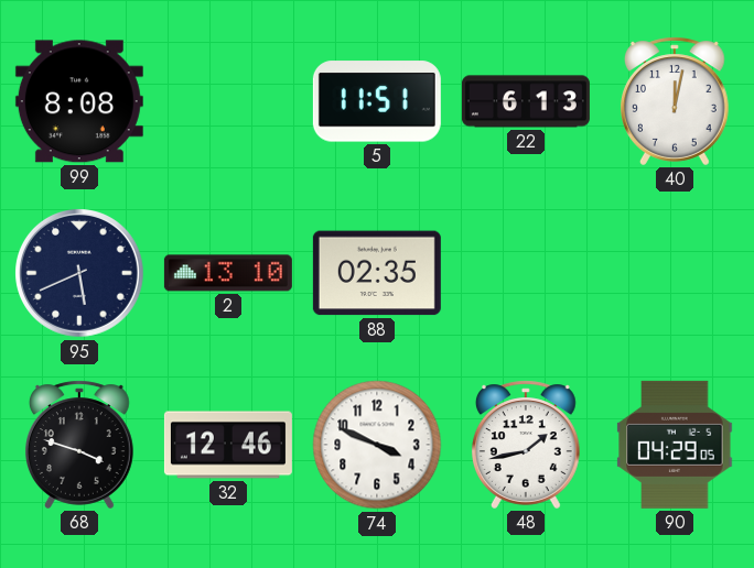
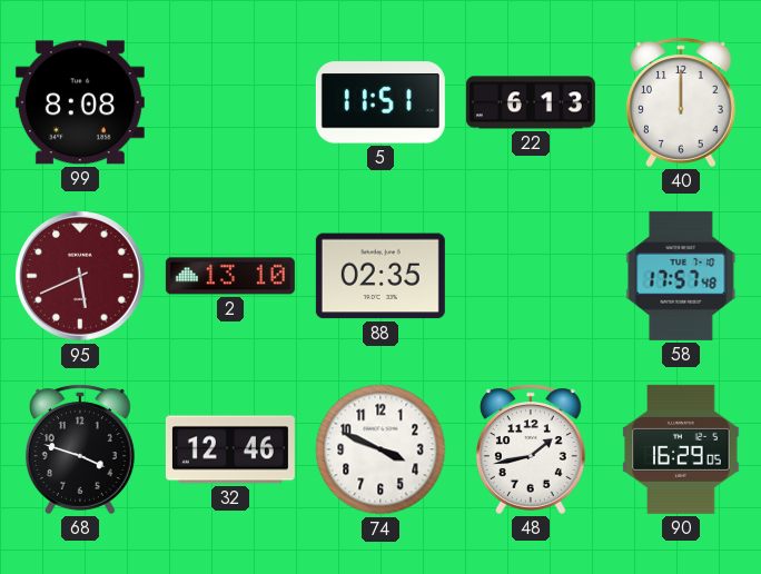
40: 12:02 -> 12:00
95 dial: navy -> burgundy
58: none -> 17:57
90: 04:29 -> 16:29
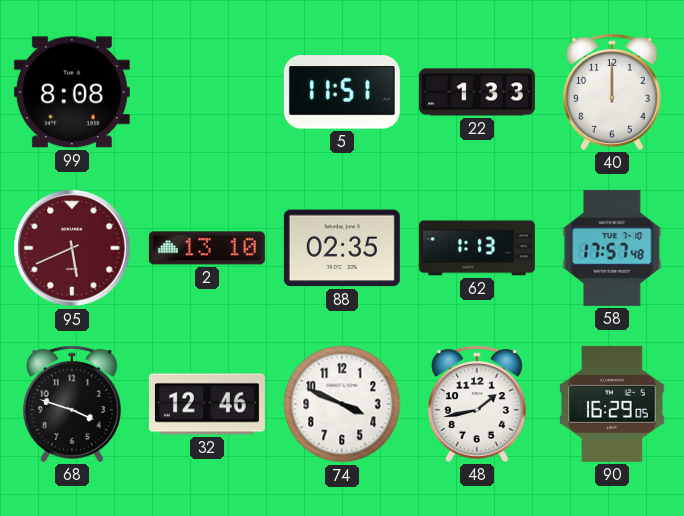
22: 6:13 -> 1:33
62: none -> 1:13
